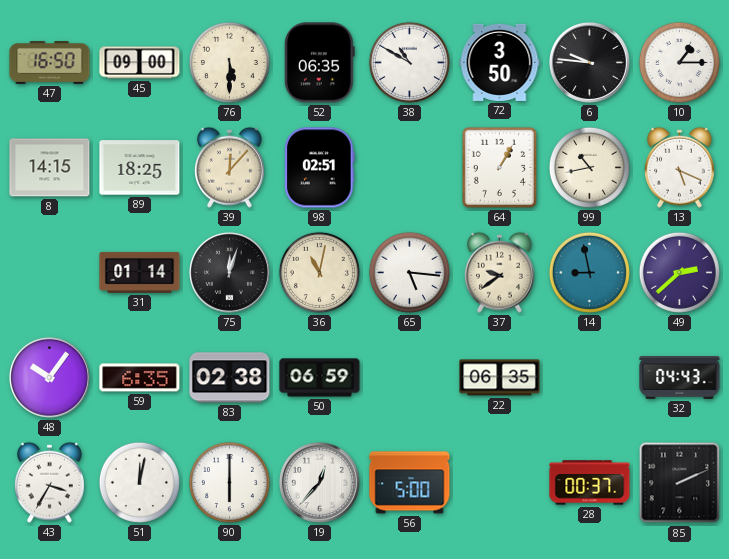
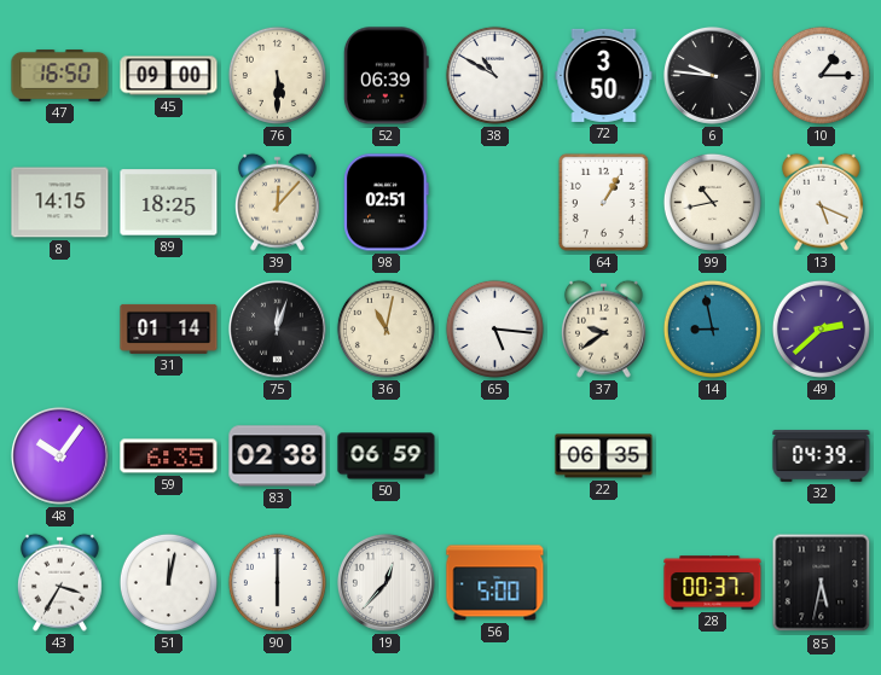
52: 06:35 -> 06:39
32: 04:43 -> 04:39
85: 2:11 -> 5:32
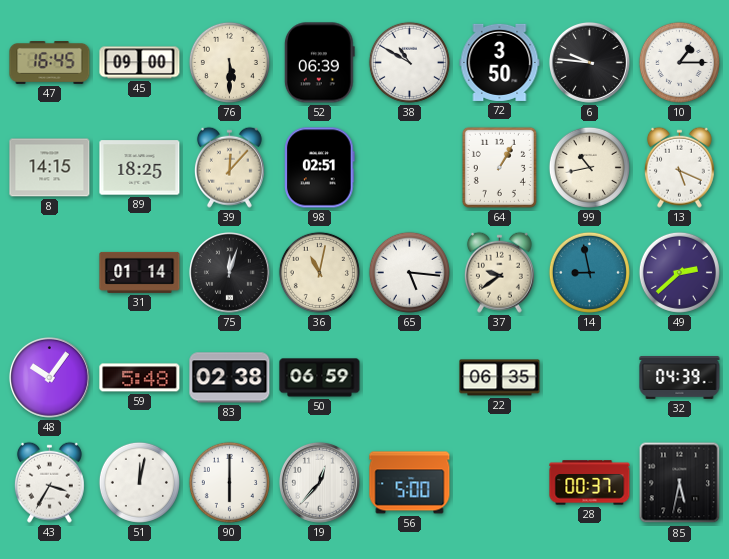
47: 16:50 -> 16:45
59: 6:35 -> 5:48
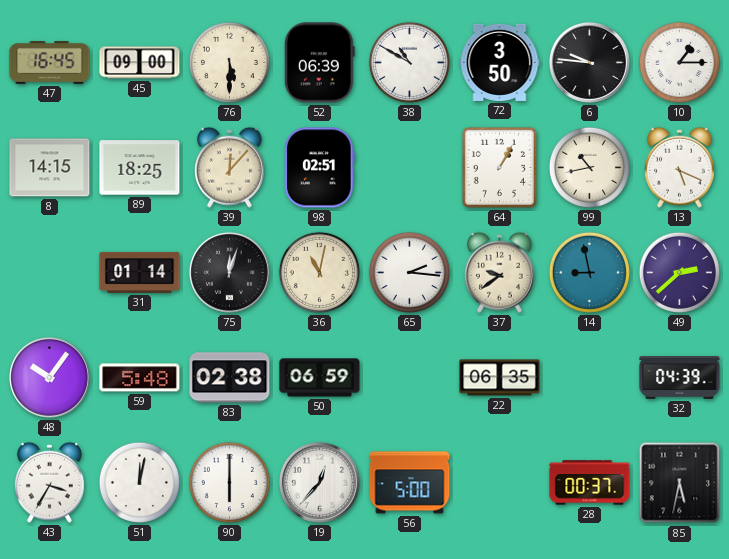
65: 5:16 -> 2:16
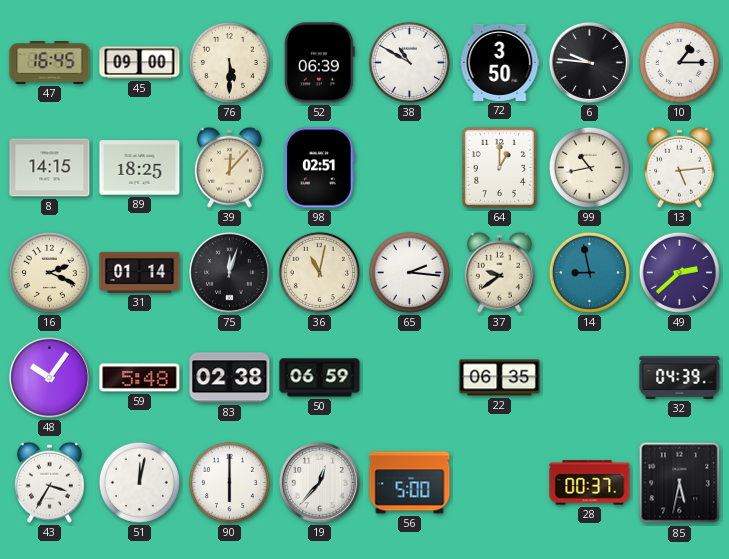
64: 1:05 -> 1:00
13: 5:19 -> 5:14
16: none -> 2:19
